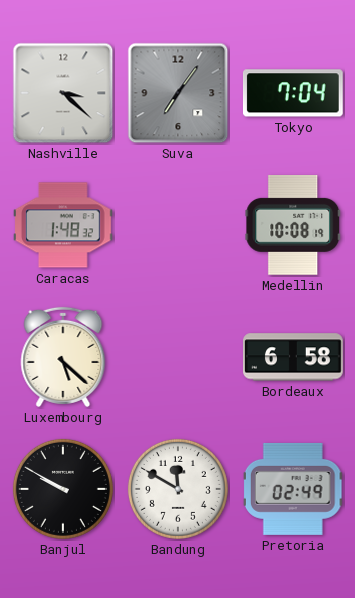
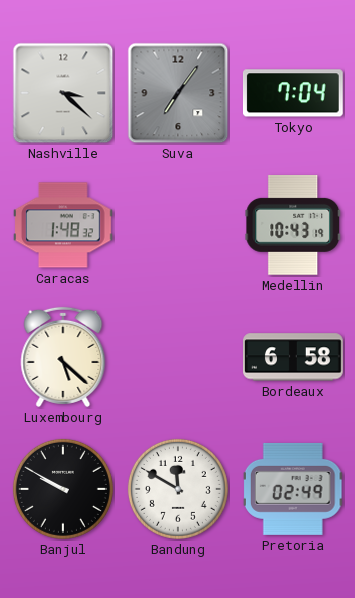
Medellin: 10:08 -> 10:43
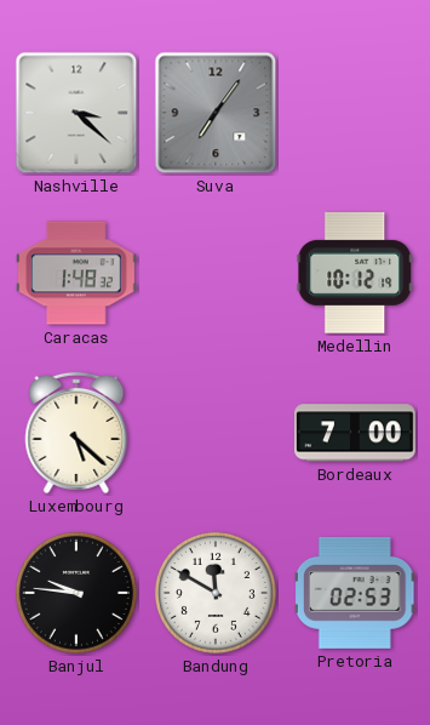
Tokyo: 7:04 -> none
Medellin: 10:43 -> 10:12
Bordeaux: 6:58 -> 7:00
Banjul: 9:50 -> 9:46
Pretoria: 02:49 -> 02:53
